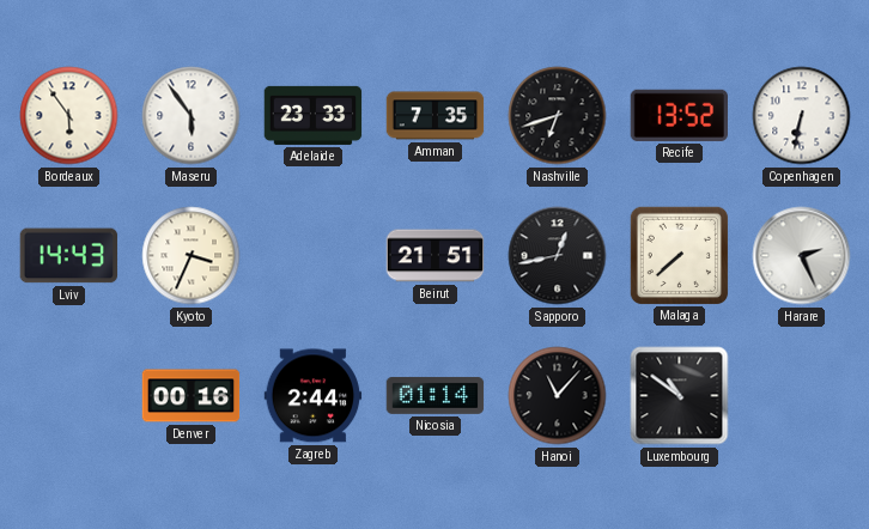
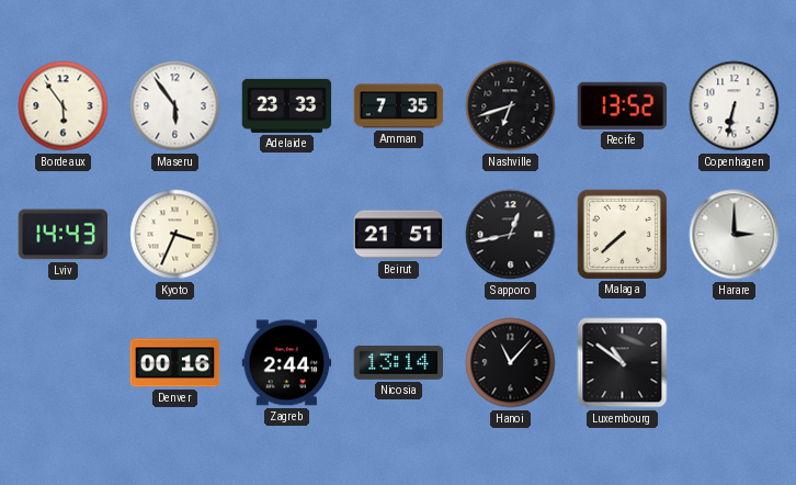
Harare: 2:26 -> 3:00
Nicosia: 01:14 -> 13:14
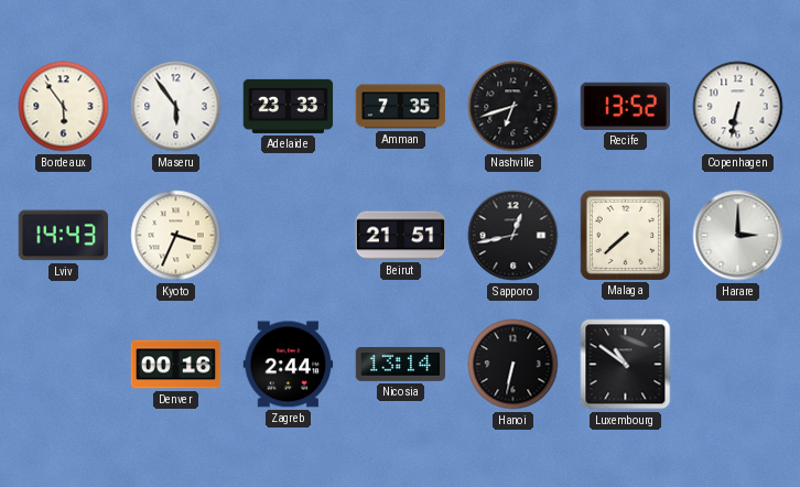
Hanoi: 11:07 -> 6:32
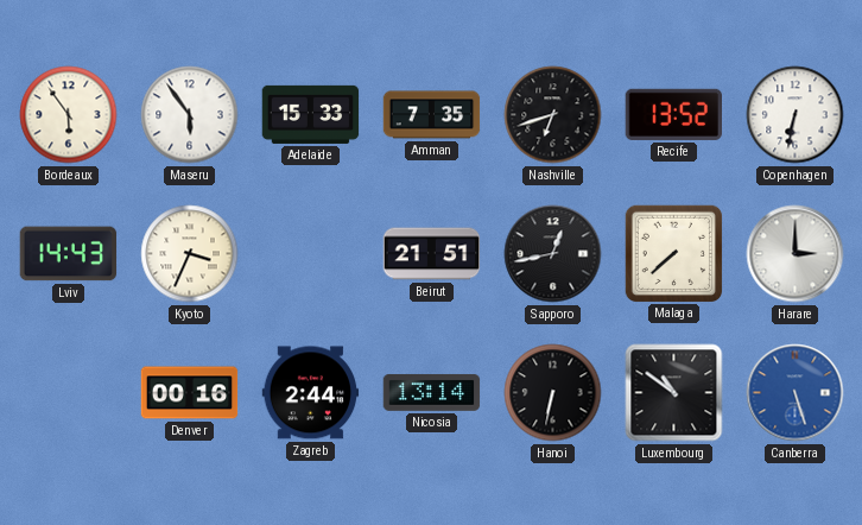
Adelaide: 23:33 -> 15:33
Canberra: none -> 5:27
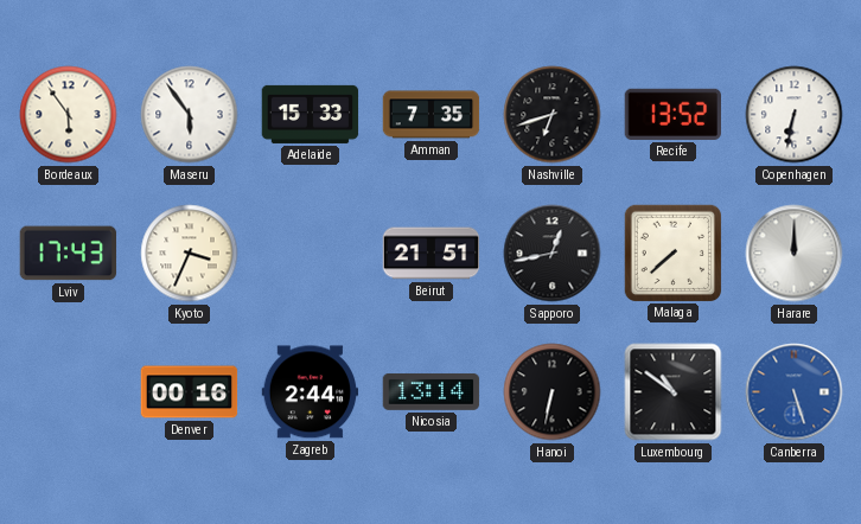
Lviv: 14:43 -> 17:43
Harare: 3:00 -> 12:00
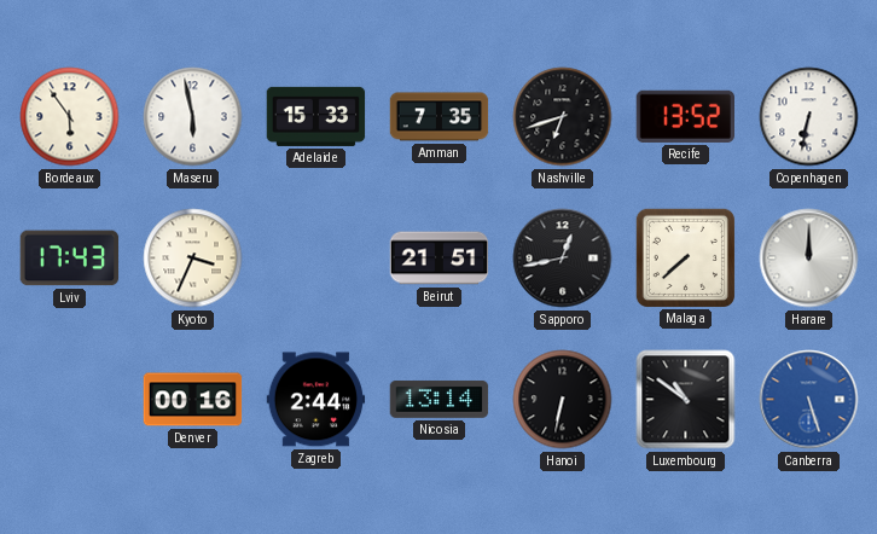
Maseru: 5:54 -> 5:58
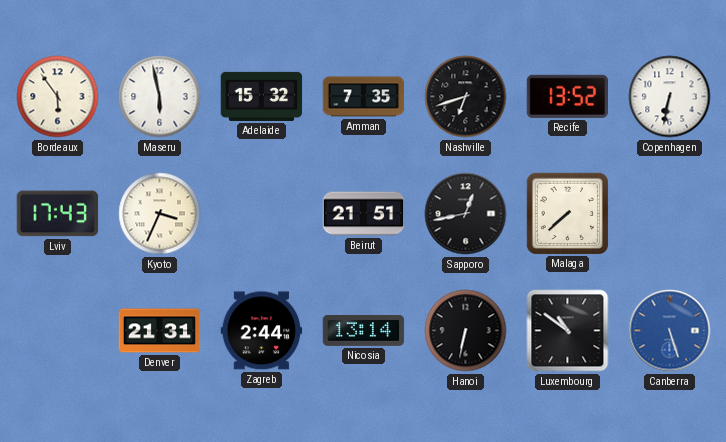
Adelaide: 15:33 -> 15:32
Harare: 12:00 -> none
Denver: 00:16 -> 21:31
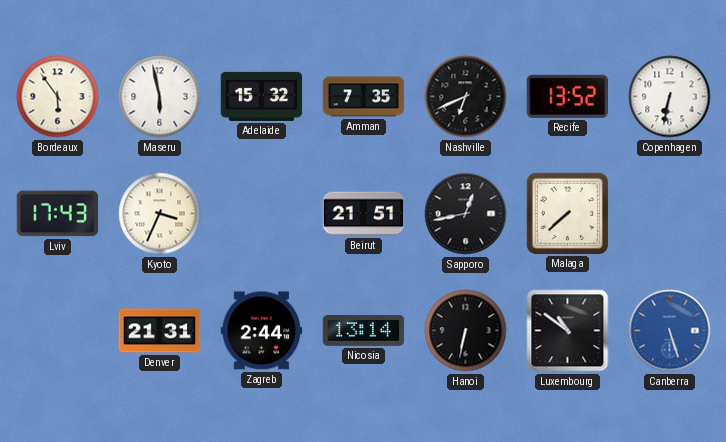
Nashville: 6:42 -> 6:41
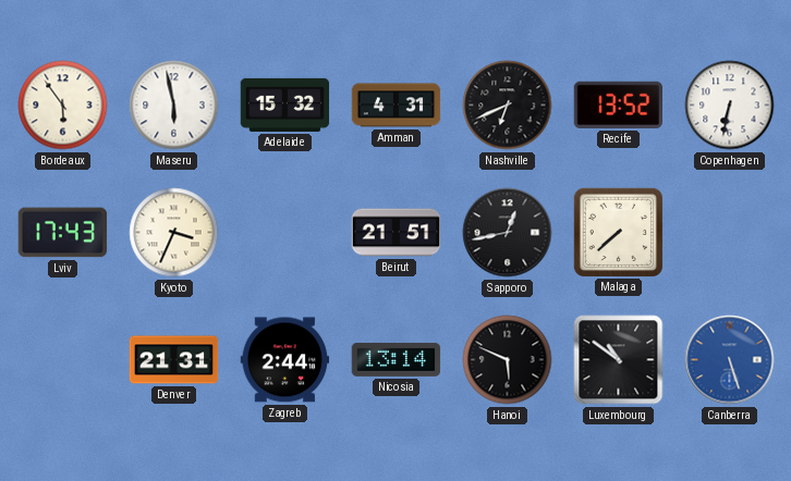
Amman: 7:35 -> 4:31
Hanoi: 6:32 -> 5:49
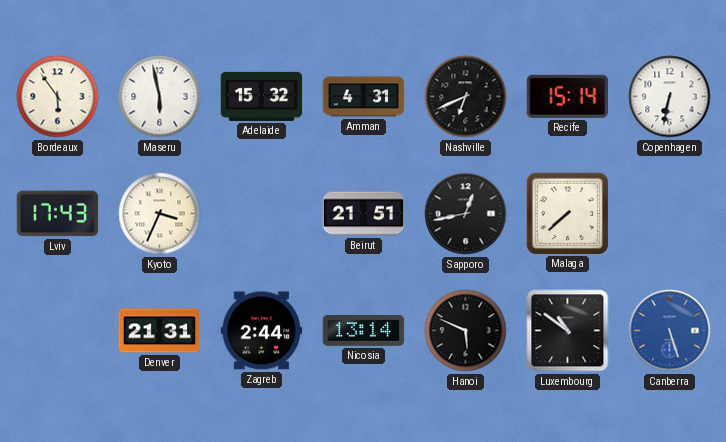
Recife: 13:52 -> 15:14
